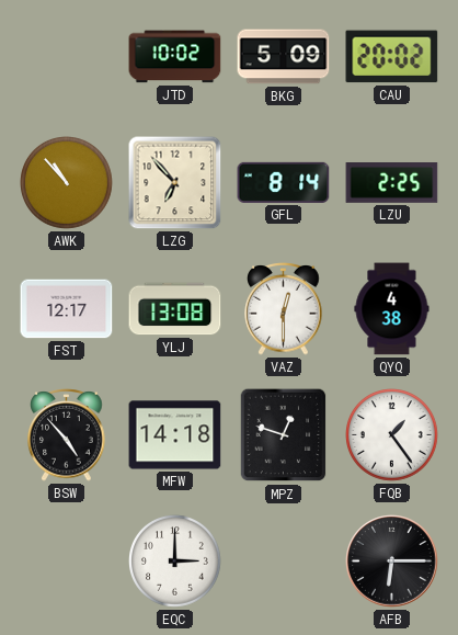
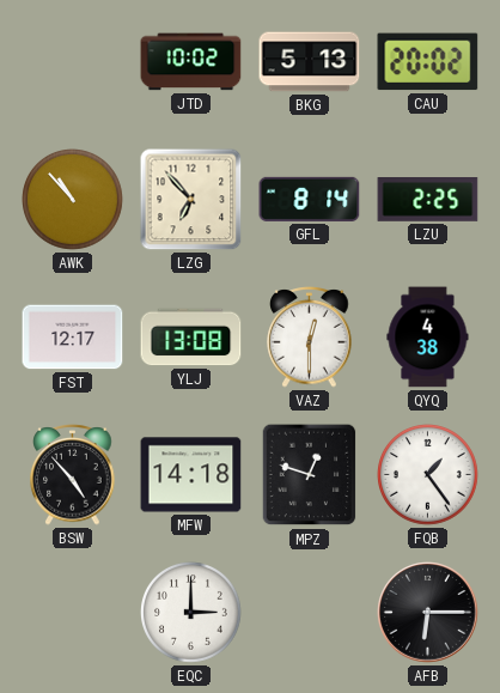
BKG: 5:09 -> 5:13
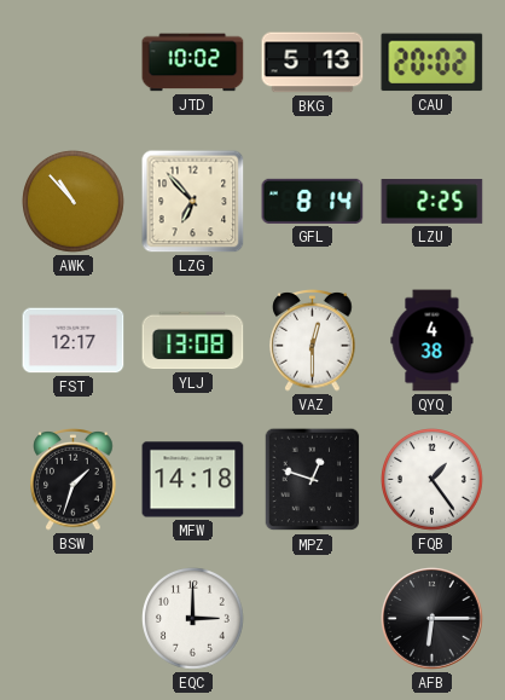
BSW: 4:53 -> 1:33
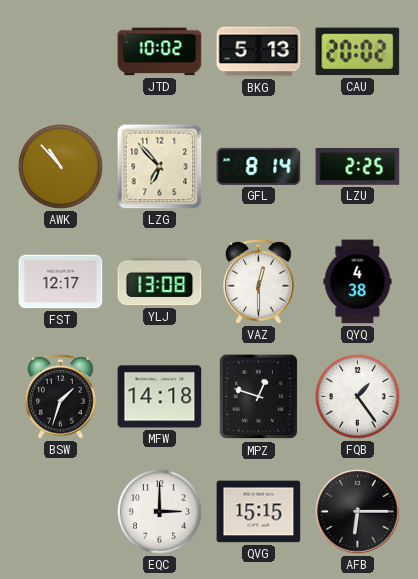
QVG: none -> 15:15
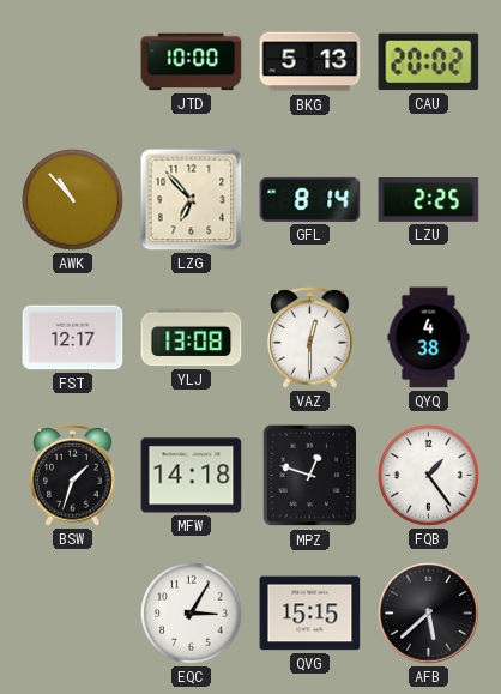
JTD: 10:02 -> 10:00
EQC: 3:00 -> 3:05
AFB: 6:15 -> 5:38
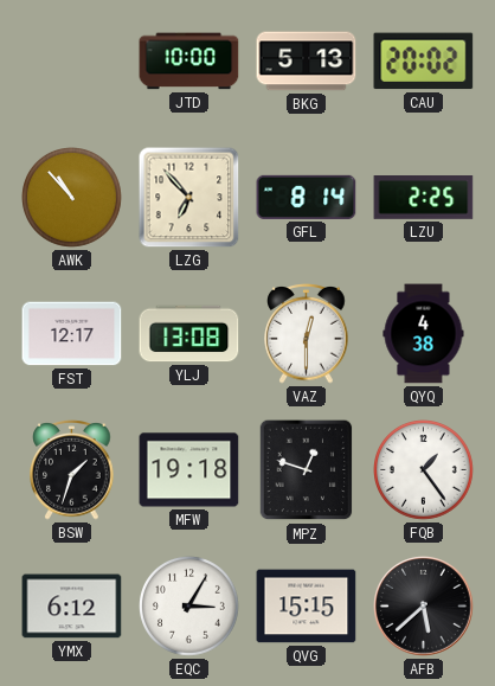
MFW: 14:18 -> 19:18
YMX: none -> 6:12
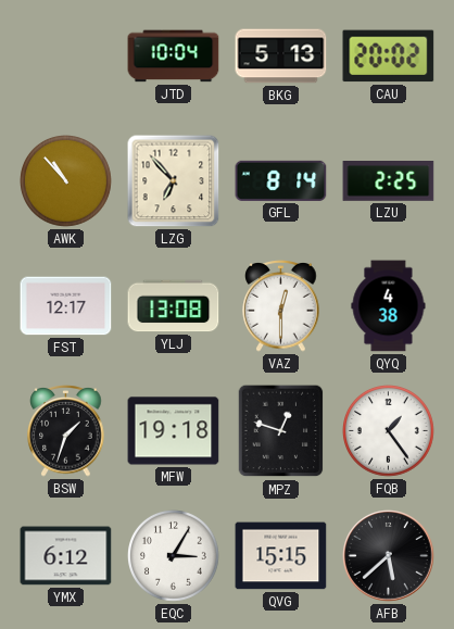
JTD: 10:00 -> 10:04
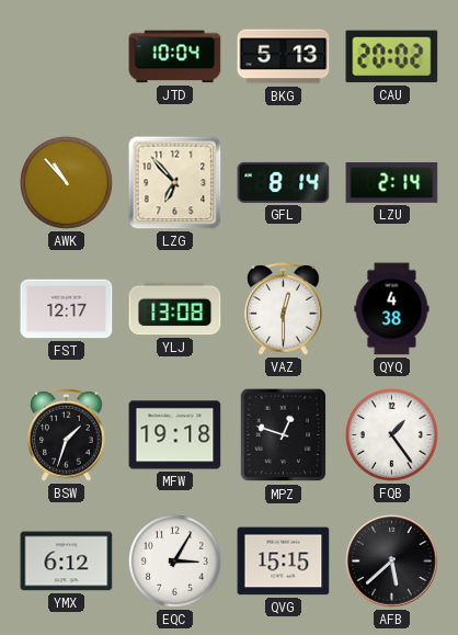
LZU: 2:25 -> 2:14
